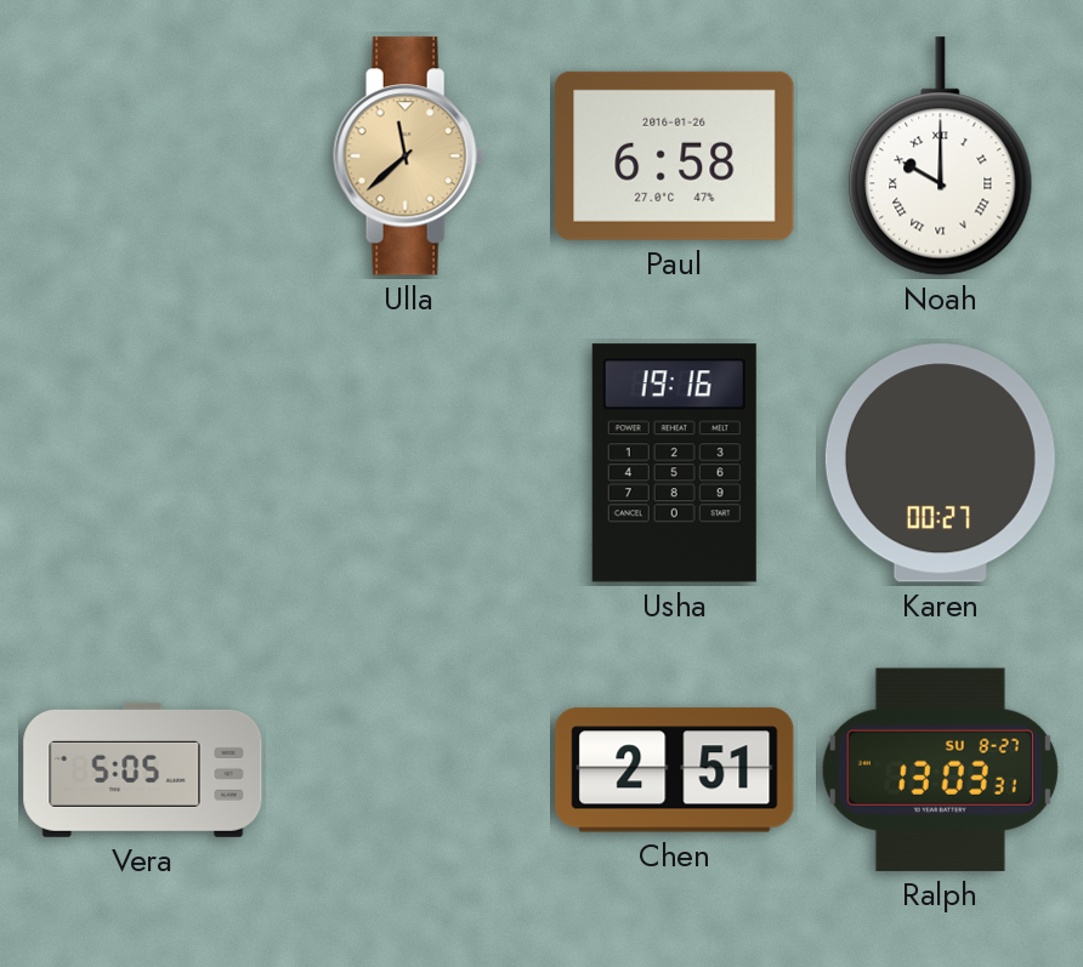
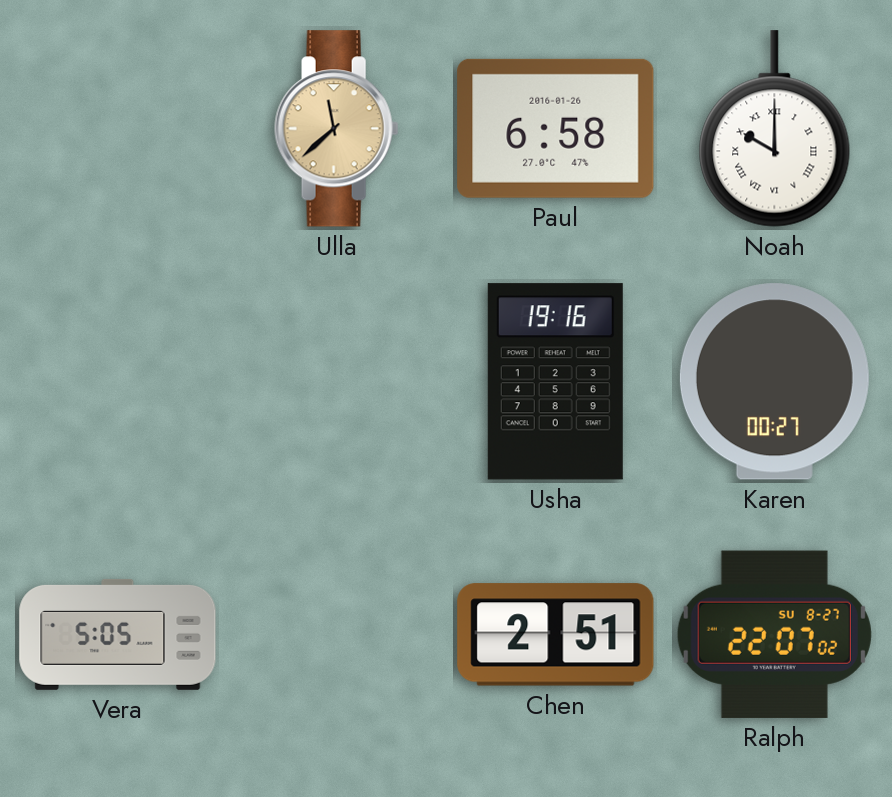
Ralph: 13:03 -> 22:07
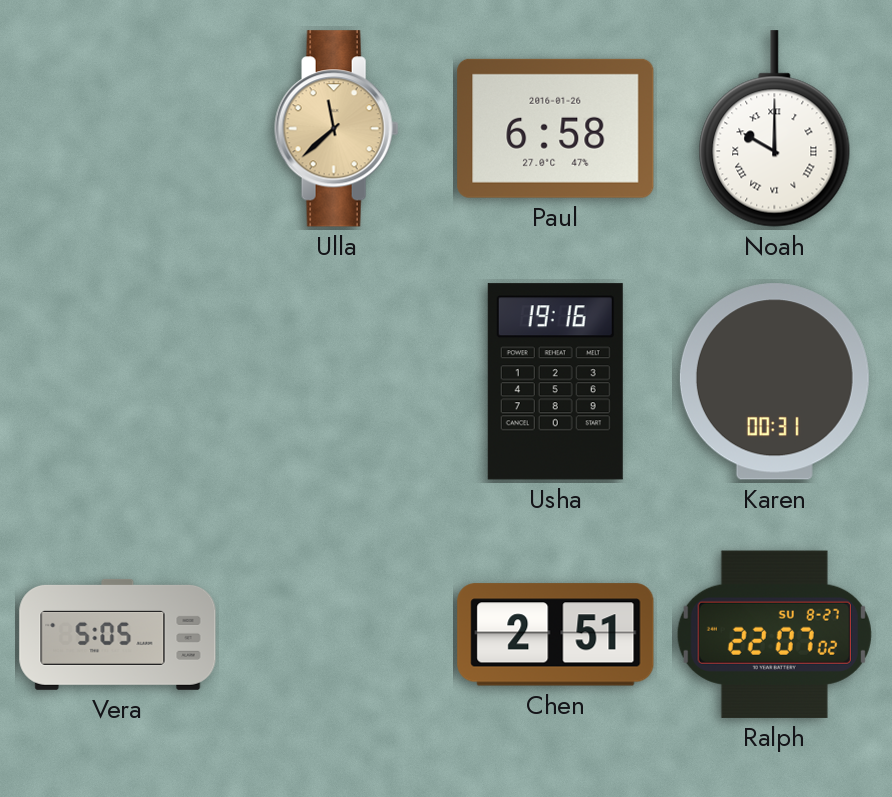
Karen: 00:27 -> 00:31
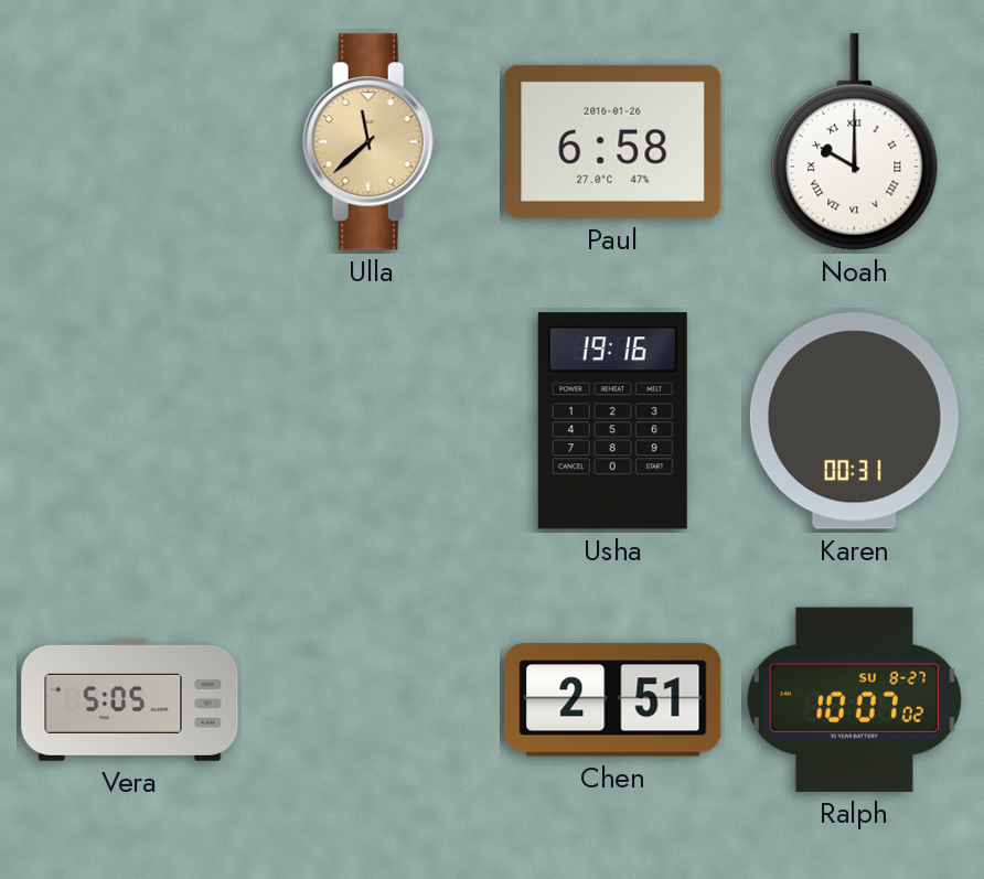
Ralph: 22:07 -> 10:07
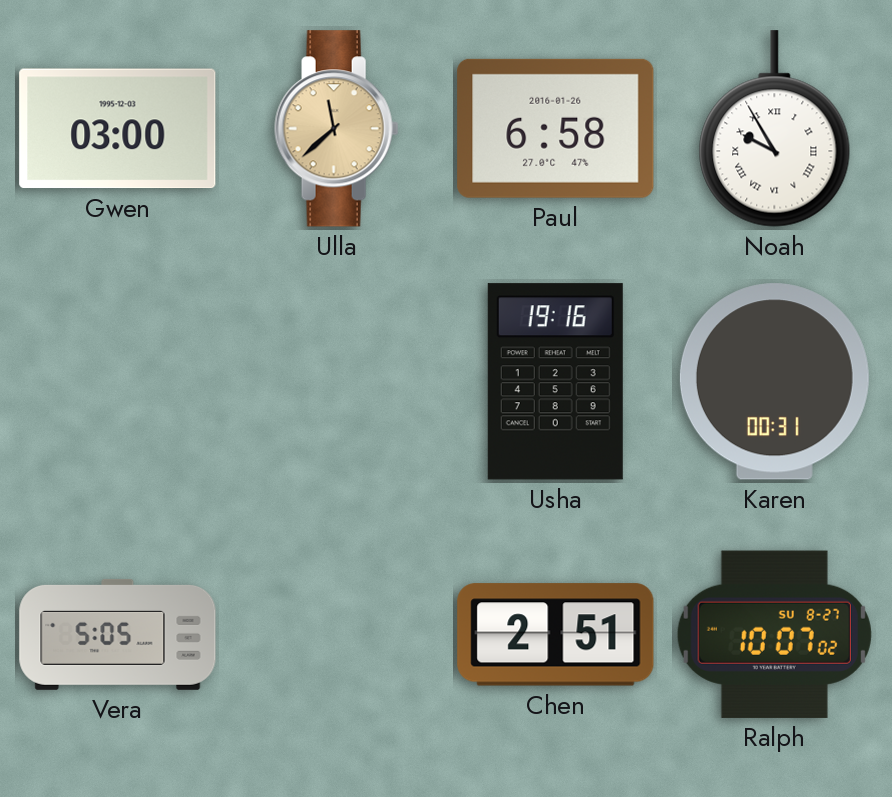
Gwen: none -> 03:00
Noah: 10:00 -> 9:55
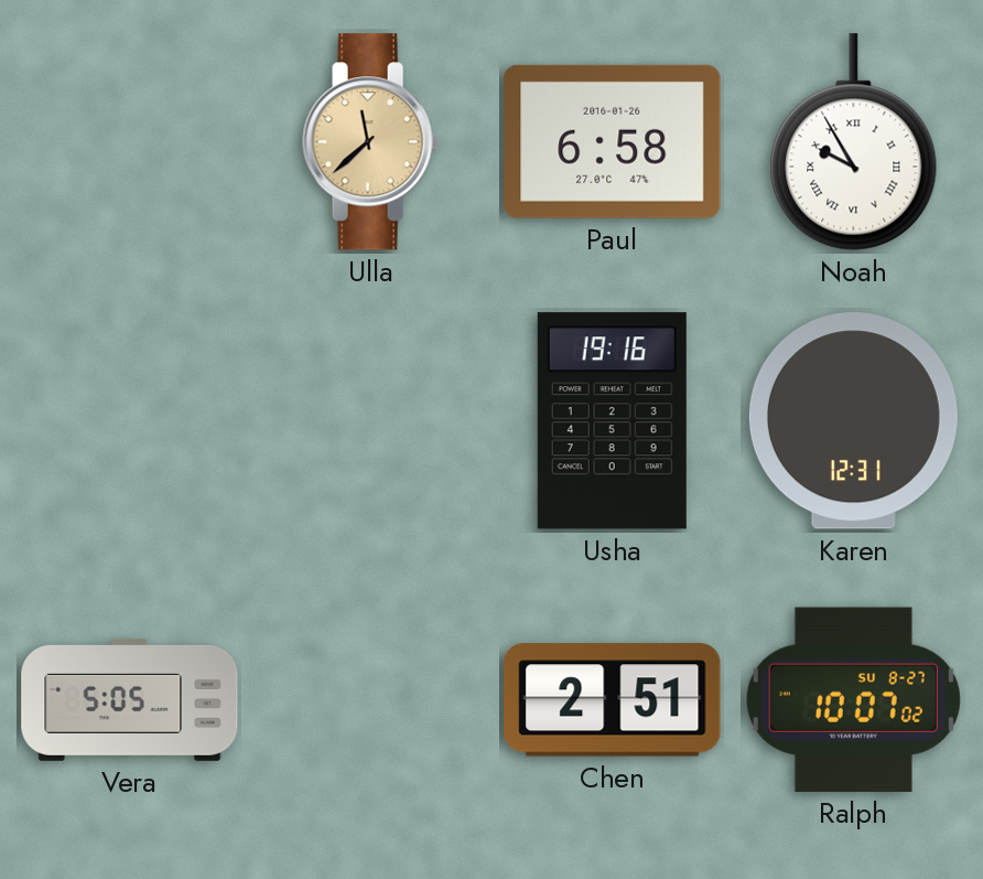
Gwen: 03:00 -> none
Karen: 00:31 -> 12:31
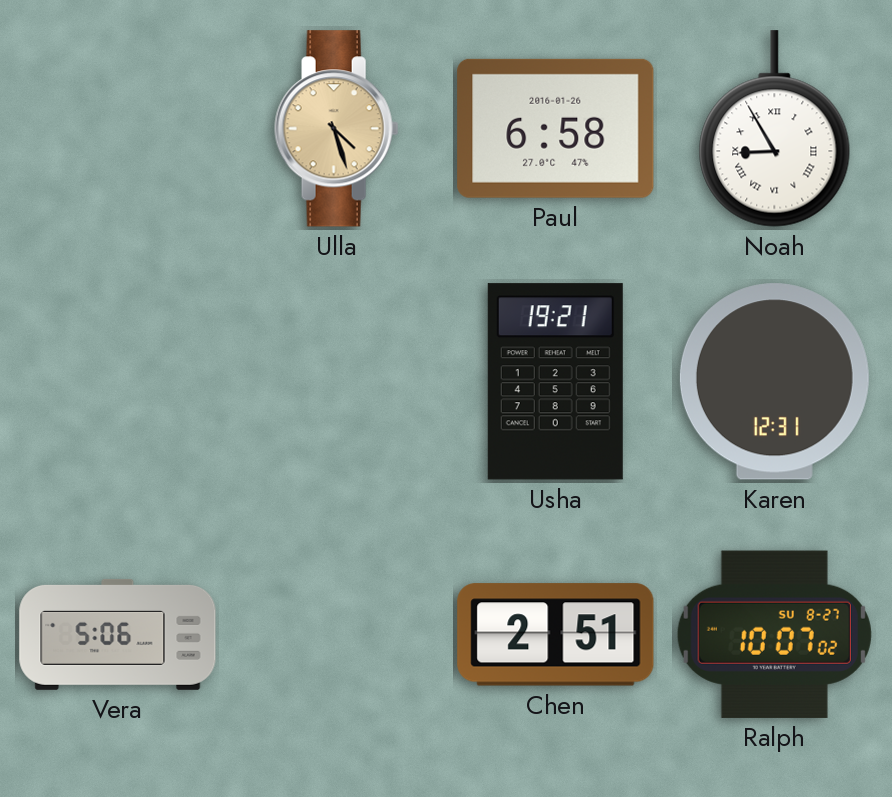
Ulla: 11:38 -> 4:27
Noah: 9:55 -> 8:55
Usha: 19:16 -> 19:21
Vera: 5:05 -> 5:06
